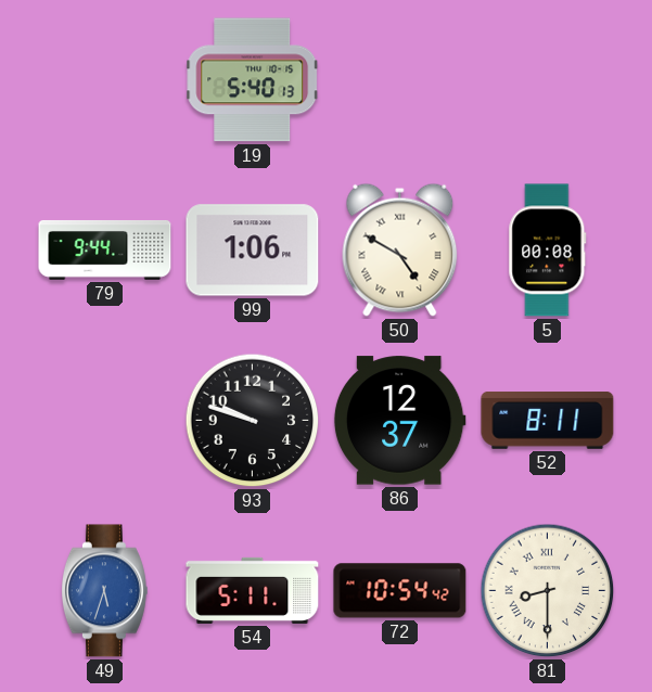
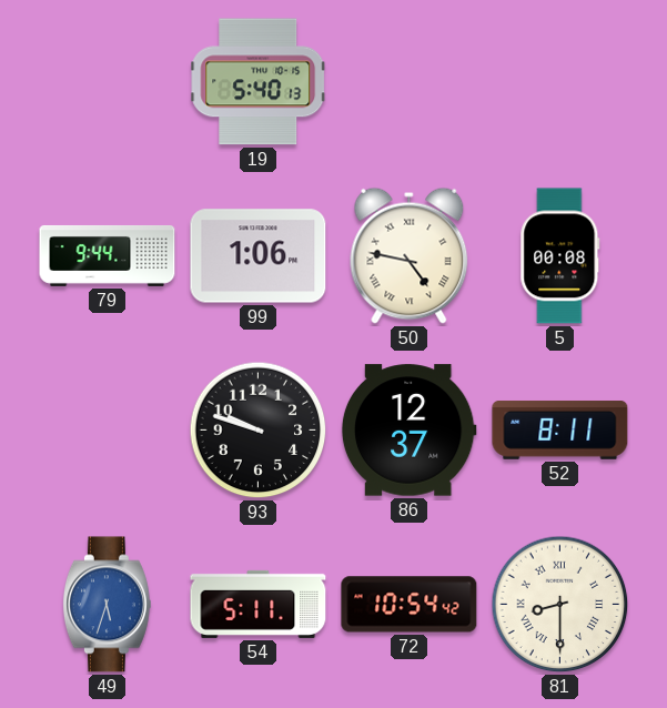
50: 4:50 -> 4:47
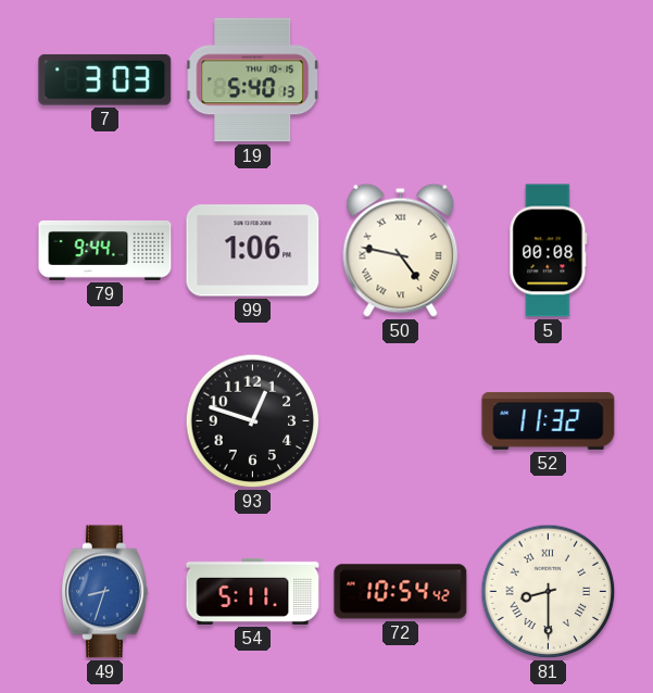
7: none -> 3:03
93: 9:48 -> 12:48
86: 12:37 -> none
52: 8:11 -> 11:32
49: 5:33 -> 8:33
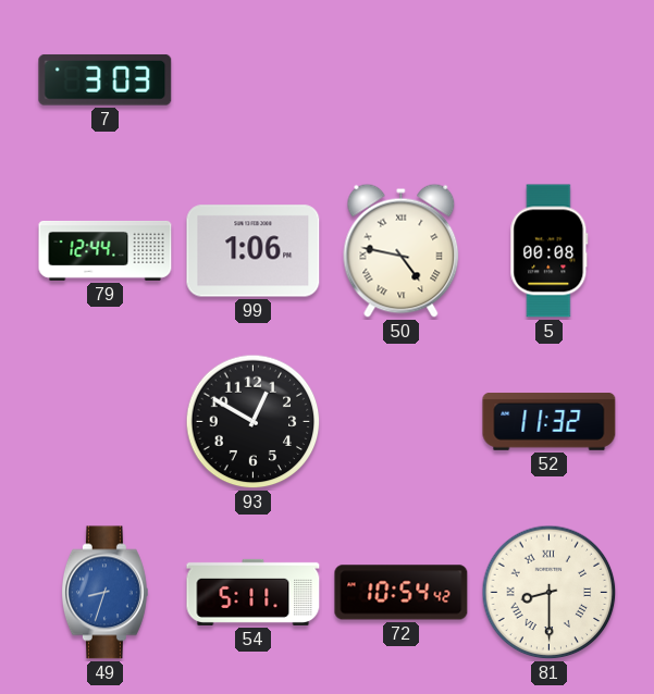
19: 5:40 -> none
79: 9:44 -> 12:44
93: 12:48 -> 12:50
